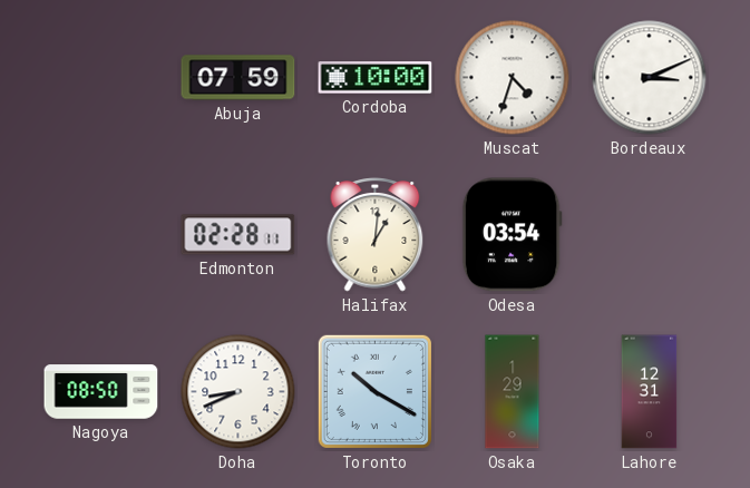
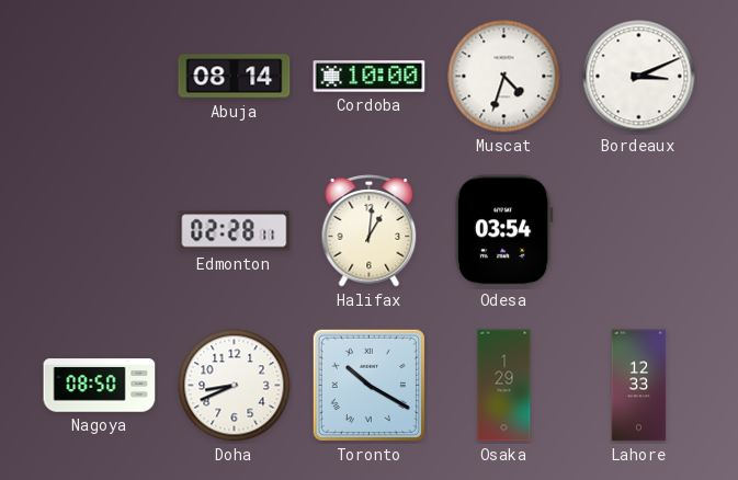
Abuja: 07:59 -> 08:14
Lahore: 12:31 -> 12:33
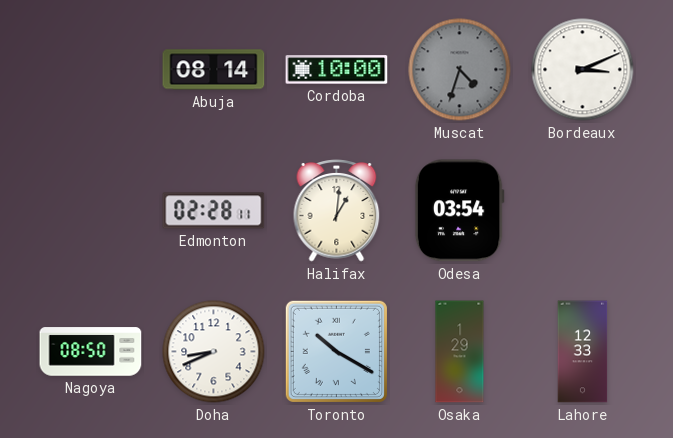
Muscat dial: white -> grey
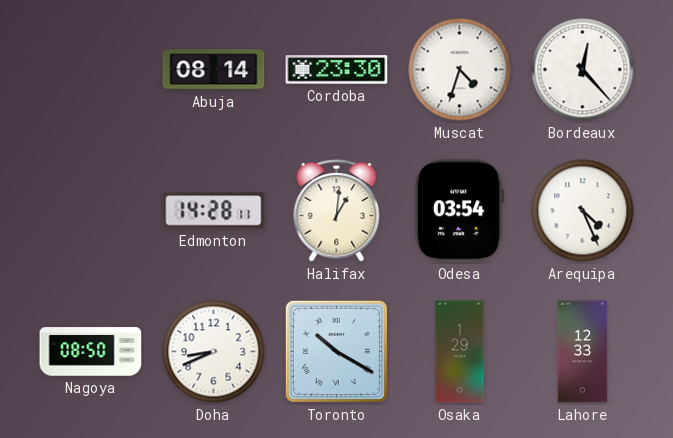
Cordoba: 10:00 -> 23:30
Muscat dial: grey -> white
Bordeaux: 3:11 -> 12:23
Edmonton: 02:28 -> 14:28
Arequipa: none -> 4:26
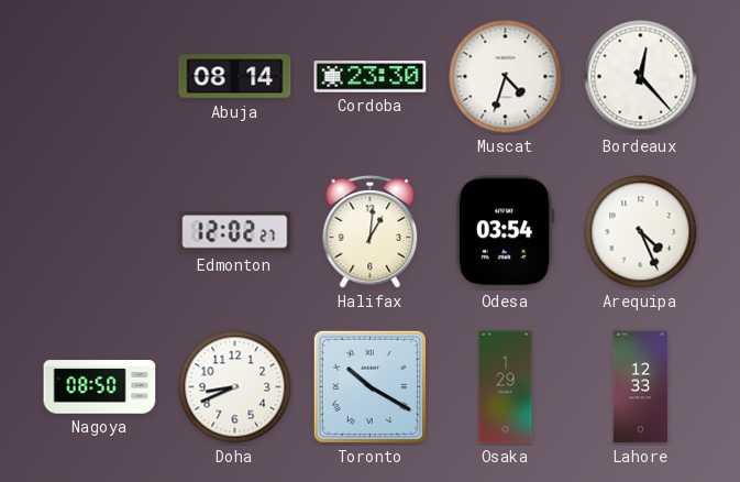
Edmonton: 14:28 -> 12:02
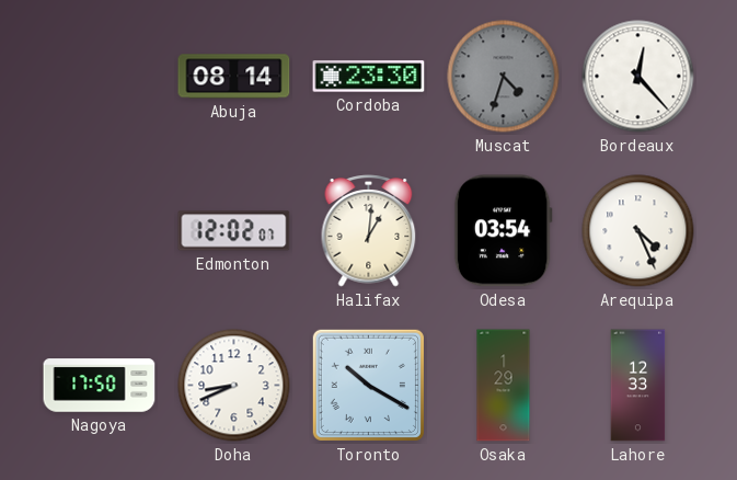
Muscat dial: white -> grey
Edmonton: 12:02:27 -> 12:02:07
Nagoya: 08:50 -> 17:50
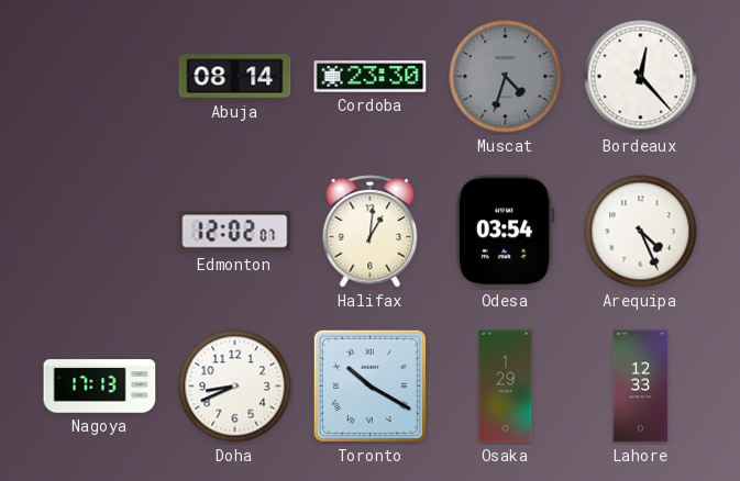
Nagoya: 17:50 -> 17:13
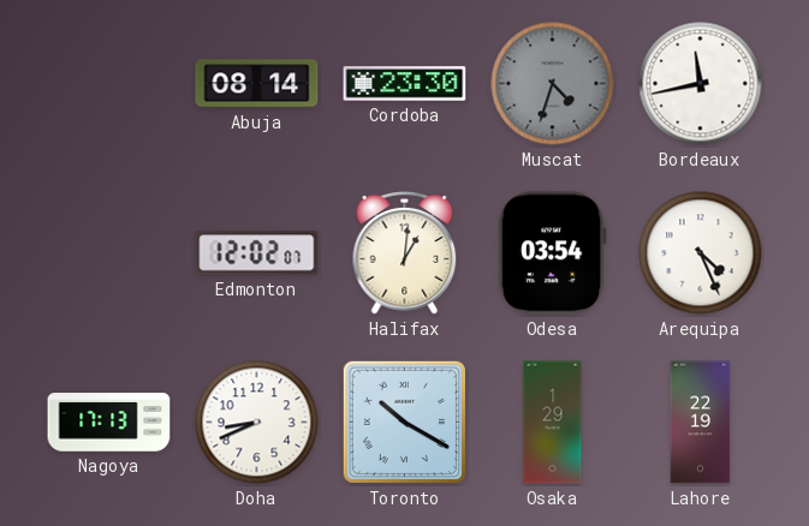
Bordeaux: 12:23 -> 11:43
Lahore: 12:33 -> 22:19
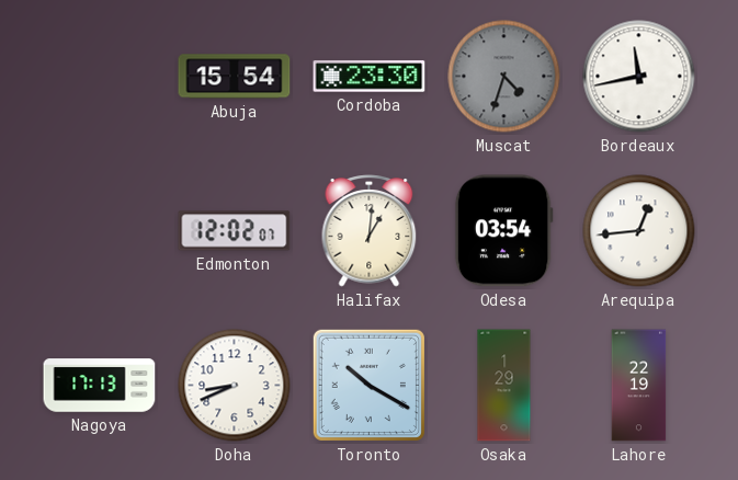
Abuja: 08:14 -> 15:54
Arequipa: 4:26 -> 12:44
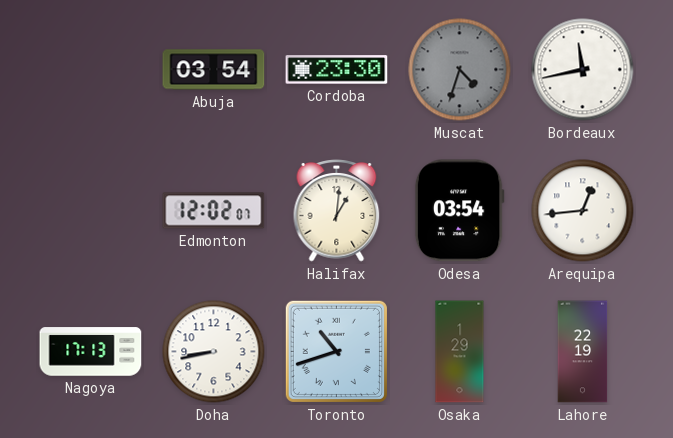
Abuja: 15:54 -> 03:54
Doha: 8:41 -> 8:43
Toronto: 10:20 -> 10:42
